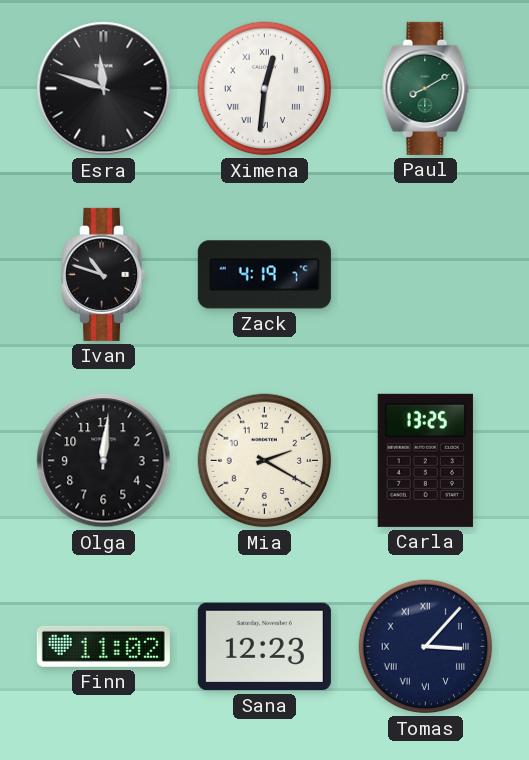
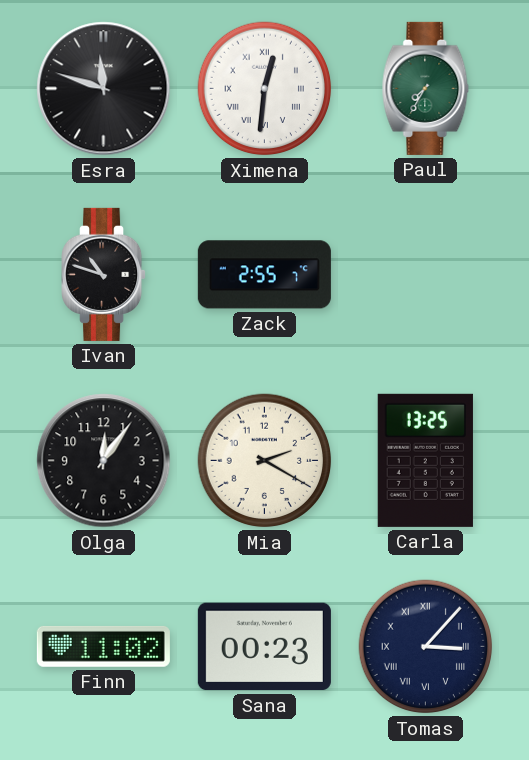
Paul: 8:10 -> 7:35
Zack: 4:19 -> 2:55
Olga: 12:01 -> 12:06
Sana: 12:23 -> 00:23
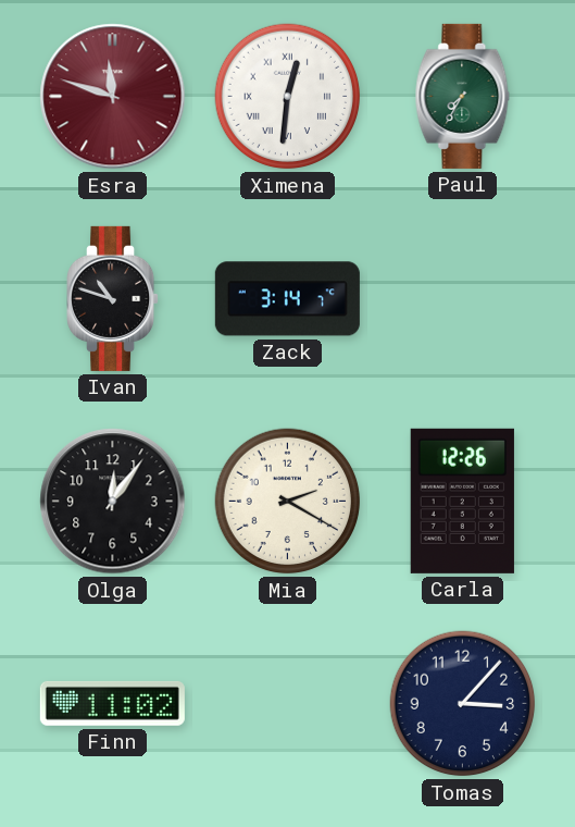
Esra dial: black -> burgundy
Zack: 2:55 -> 3:14
Carla: 13:25 -> 12:26
Sana: 00:23 -> none
Tomas numerals: Roman -> Arabic
